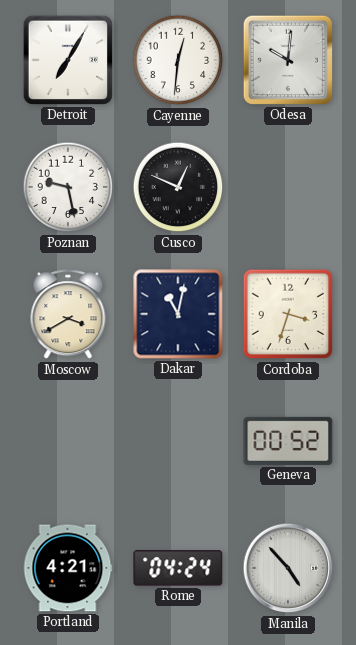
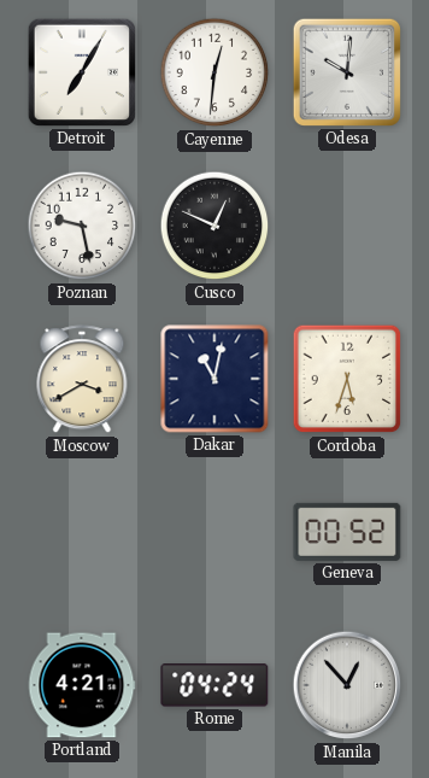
Cordoba: 3:33 -> 5:33
Manila: 4:53 -> 12:53
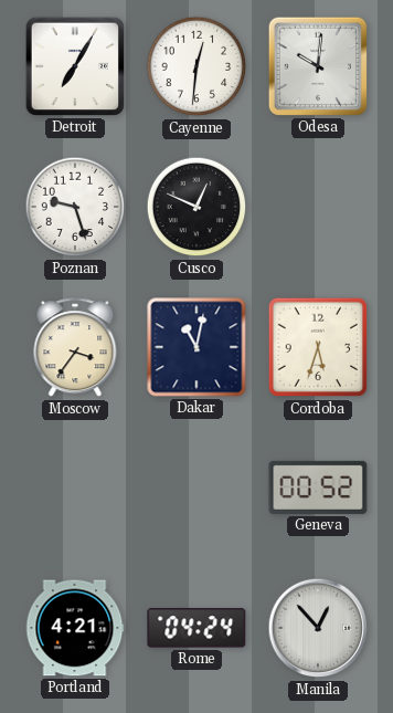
Poznan: 9:28 -> 9:27
Moscow: 3:40 -> 3:36
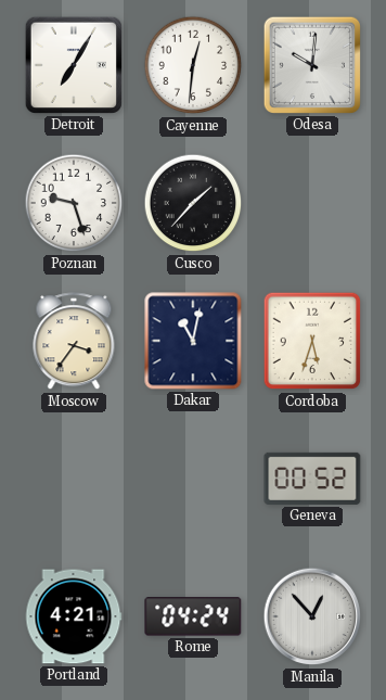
Cusco: 12:49 -> 1:37
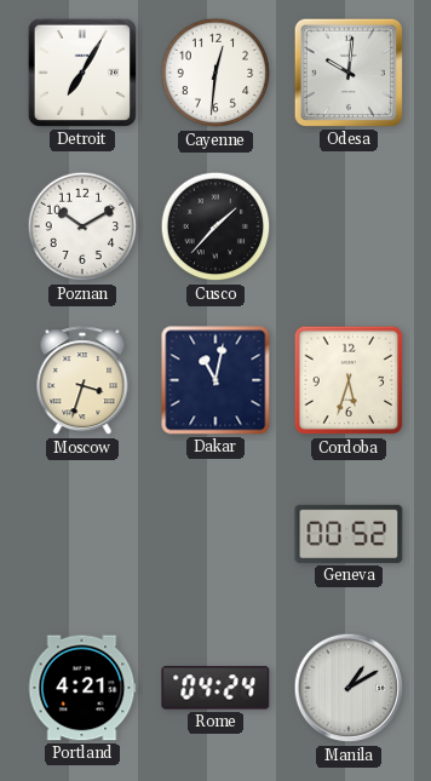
Poznan: 9:27 -> 10:10
Moscow: 3:36 -> 3:33
Manila: 12:53 -> 1:10
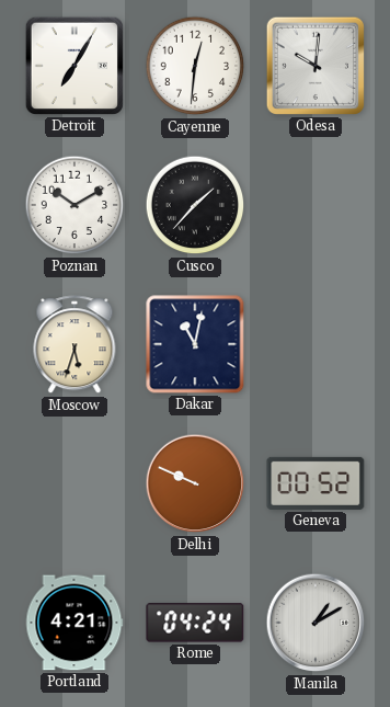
Moscow: 3:33 -> 5:33
Cordoba: 5:33 -> none
Delhi: none -> 9:49
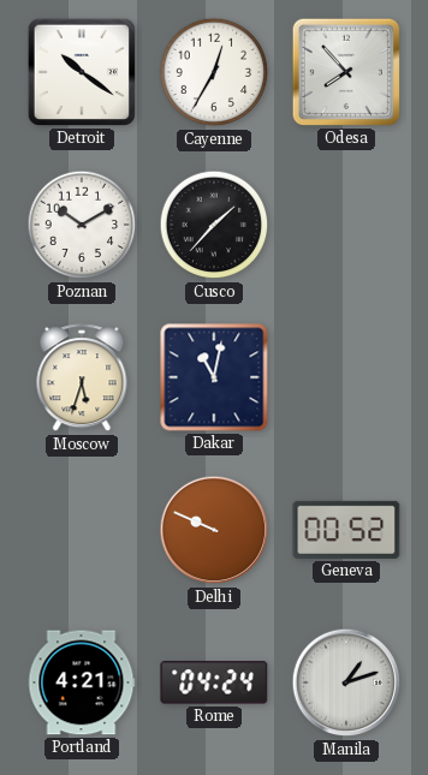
Detroit: 7:05 -> 10:21
Cayenne: 12:31 -> 12:35
Odesa: 10:01 -> 7:53
Manila: 1:10 -> 1:12
